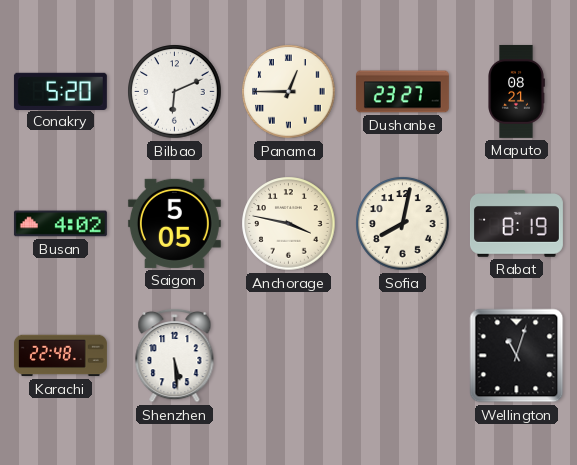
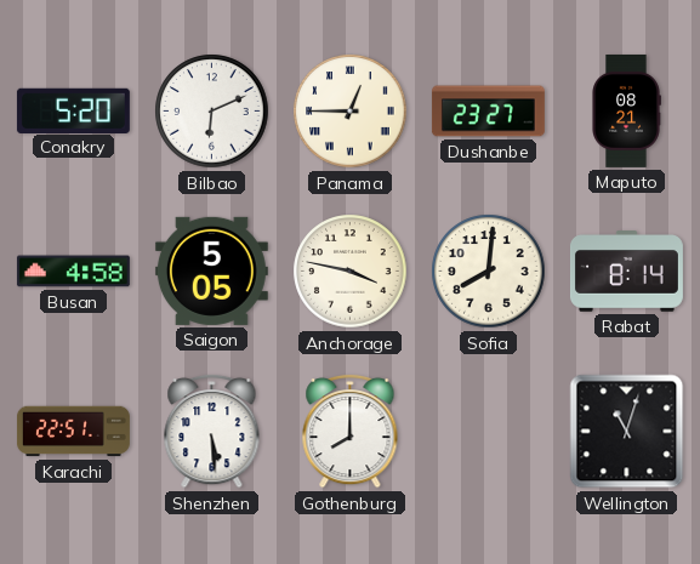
Busan: 4:02 -> 4:58
Sofia: 8:02 -> 8:01
Rabat: 8:19 -> 8:14
Karachi: 22:48 -> 22:51
Gothenburg: none -> 8:00
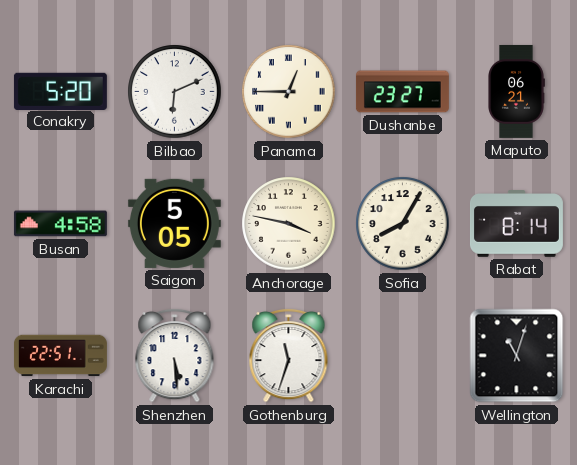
Maputo: 08:21 -> 06:21
Sofia: 8:01 -> 8:05
Gothenburg: 8:00 -> 11:33
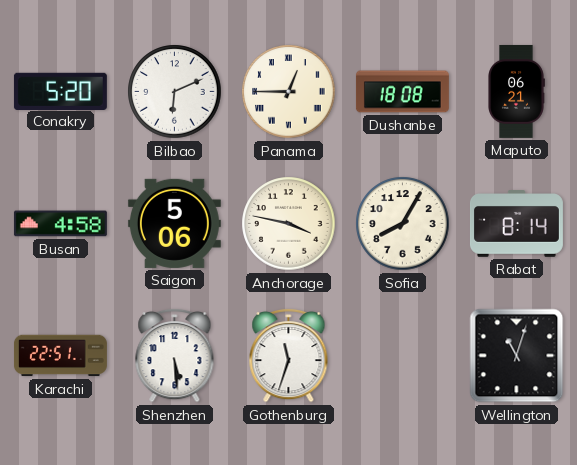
Dushanbe: 23:27 -> 18:08
Saigon: 5:05 -> 5:06
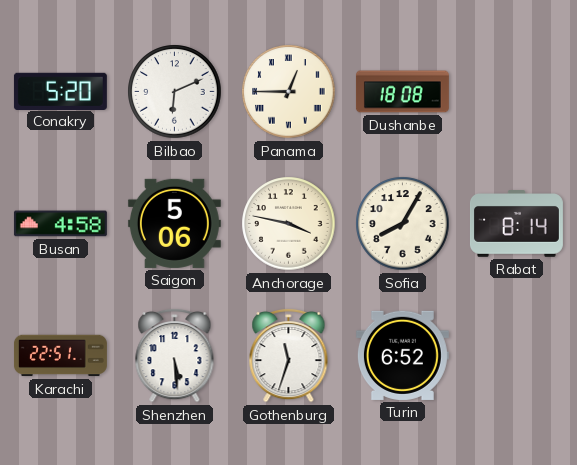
Maputo: 06:21 -> none
Turin: none -> 6:52
Wellington: 11:03 -> none
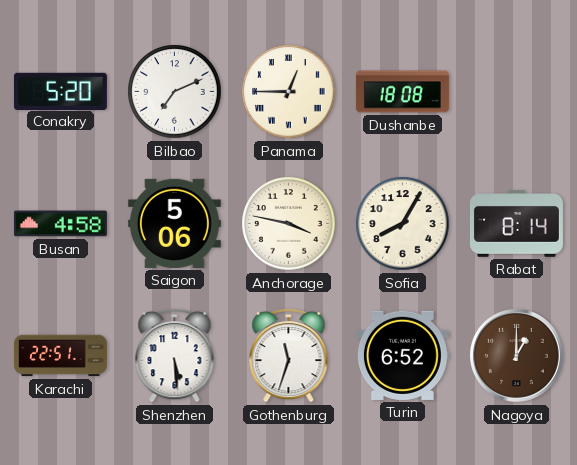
Bilbao: 6:11 -> 7:11
Nagoya: none -> 1:00
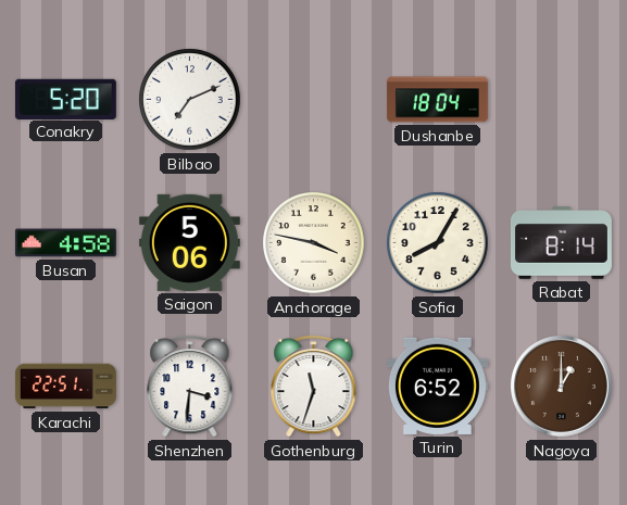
Panama: 12:45 -> none
Dushanbe: 18:08 -> 18:04
Shenzhen: 5:29 -> 3:31
